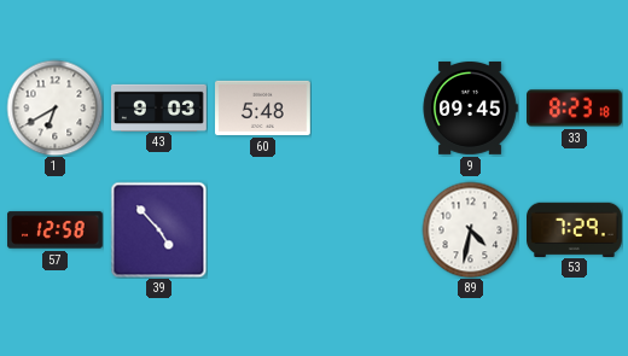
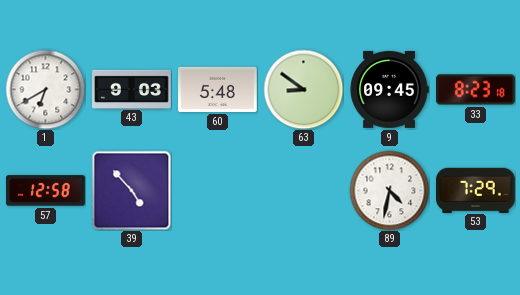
63: none -> 8:51
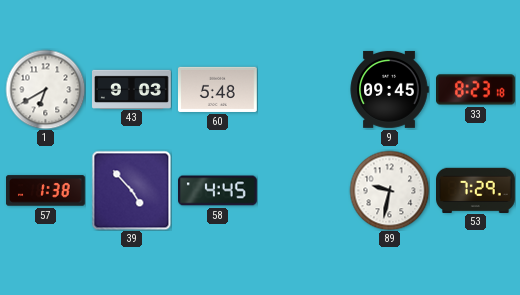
63: 8:51 -> none
57: 12:58 -> 1:38
58: none -> 4:45
89: 4:32 -> 9:32
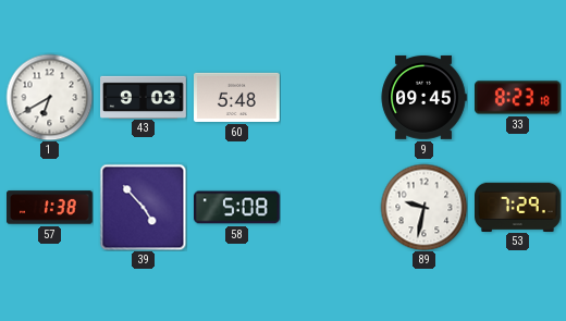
58: 4:45 -> 5:08
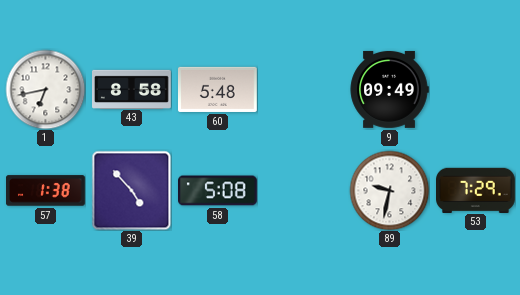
1: 6:40 -> 6:43
43: 9:03 -> 8:58
9: 09:45 -> 09:49
33: 8:23 -> none
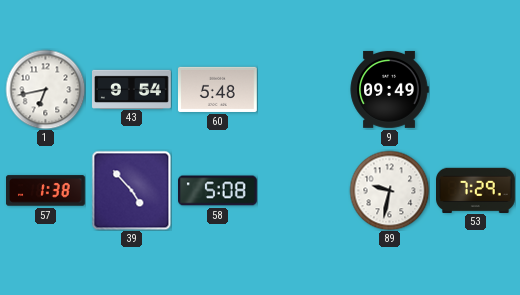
43: 8:58 -> 9:54
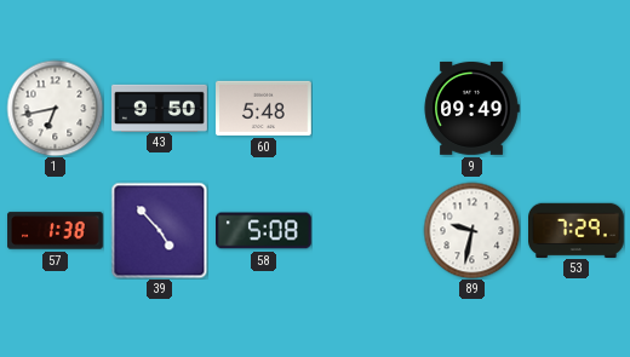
43: 9:54 -> 9:50
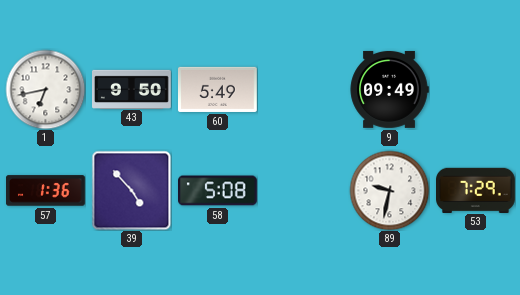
60: 5:48 -> 5:49
57: 1:38 -> 1:36
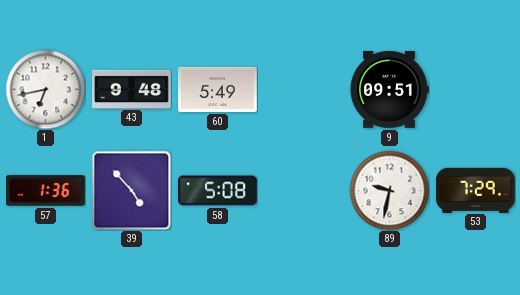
43: 9:50 -> 9:48
9: 09:49 -> 09:51
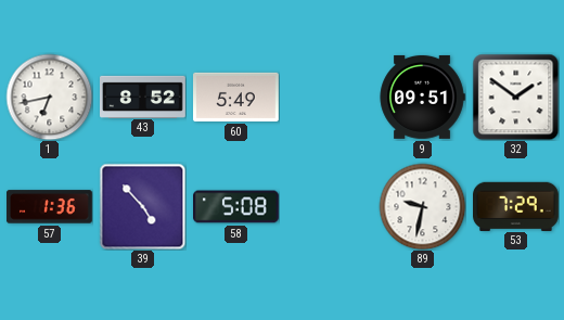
43: 9:48 -> 8:52
32: none -> 1:51
